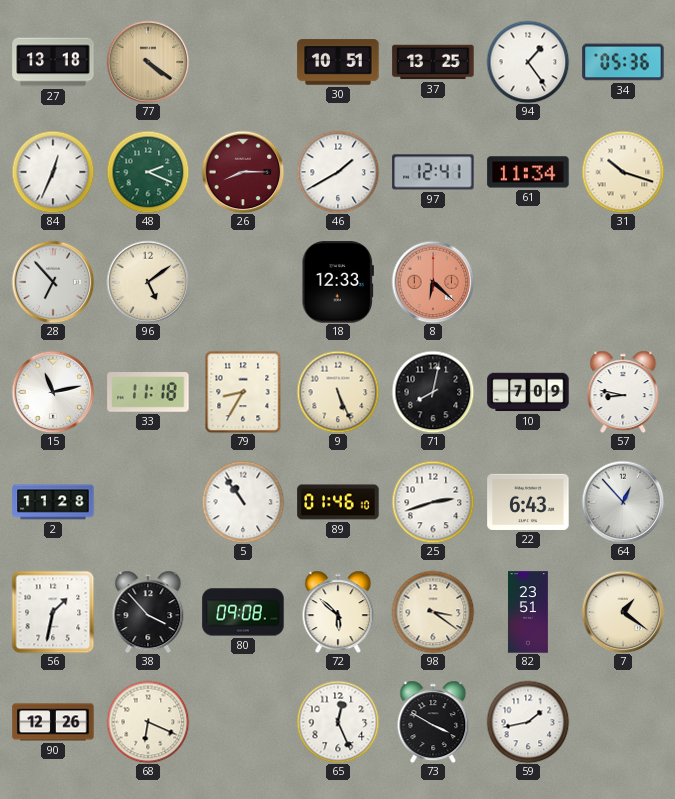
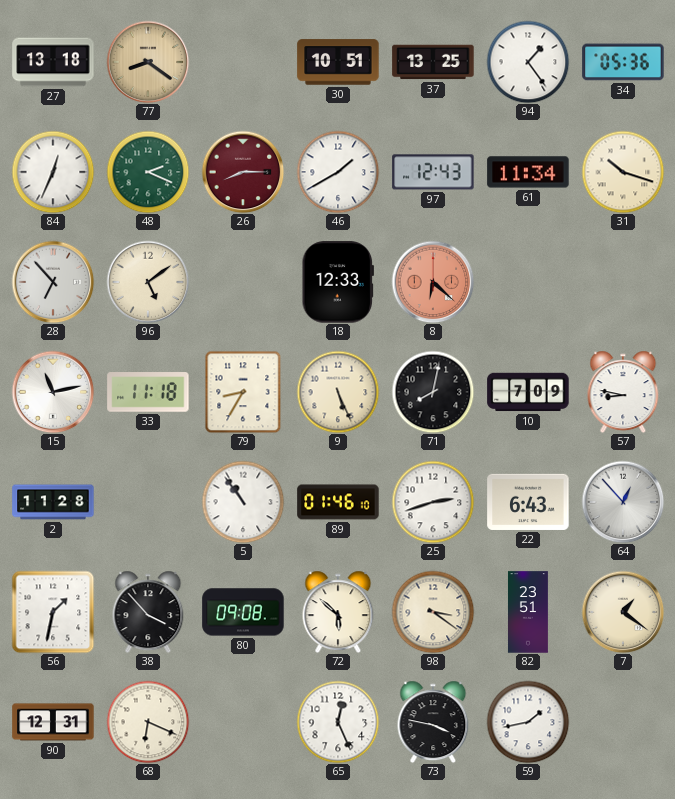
77: 4:21 -> 8:21
97: 12:41 -> 12:43
90: 12:26 -> 12:31
73: 3:50 -> 3:47
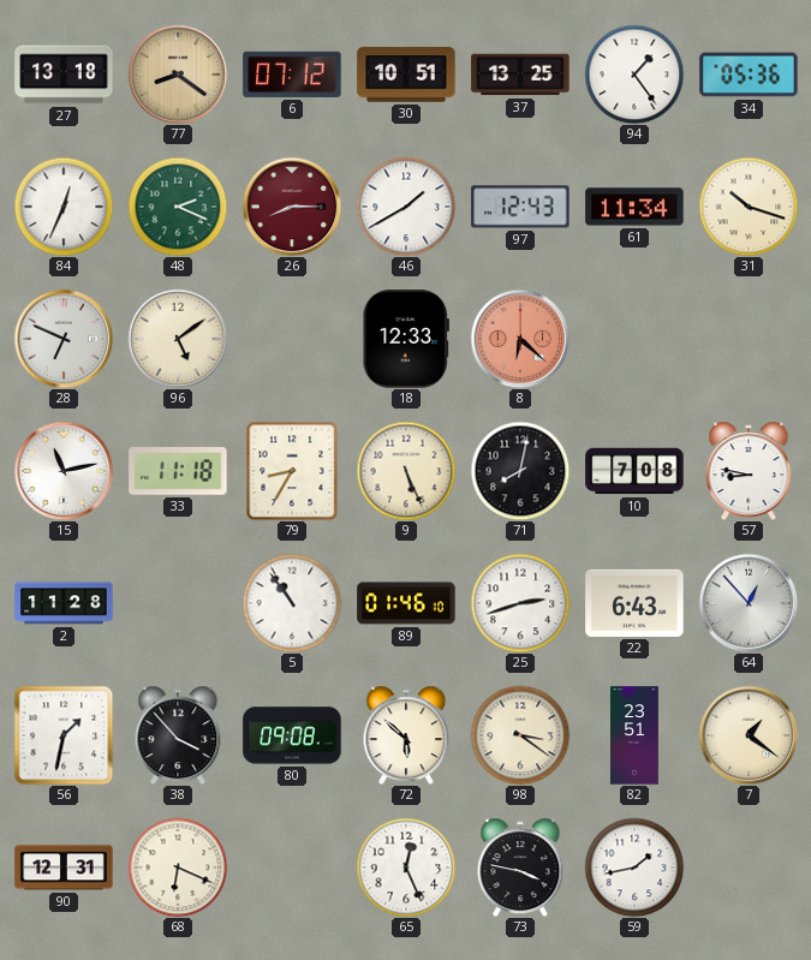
6: none -> 07:12
28: 6:53 -> 6:49
10: 7:09 -> 7:08
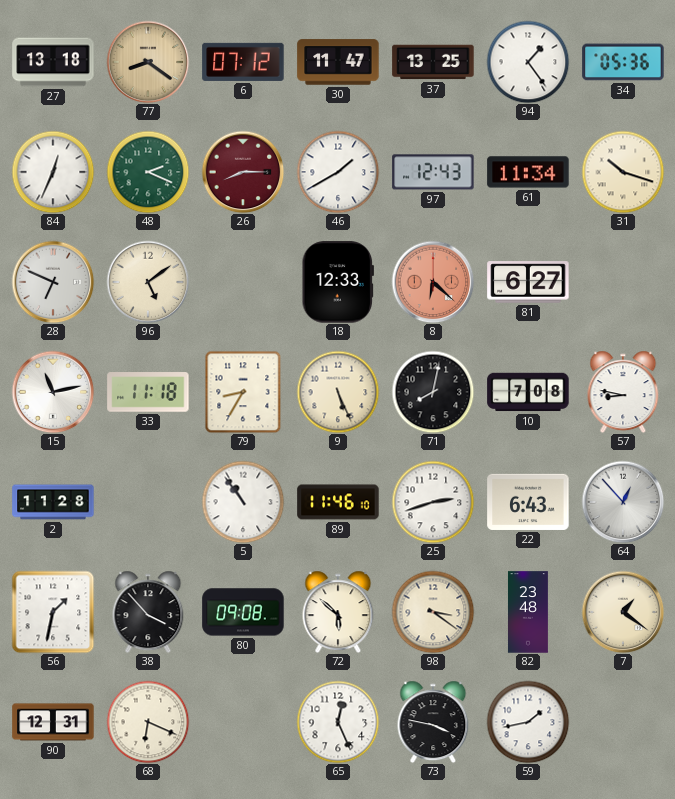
30: 10:51 -> 11:47
81: none -> 6:27
89: 01:46 -> 11:46
82: 23:51 -> 23:48
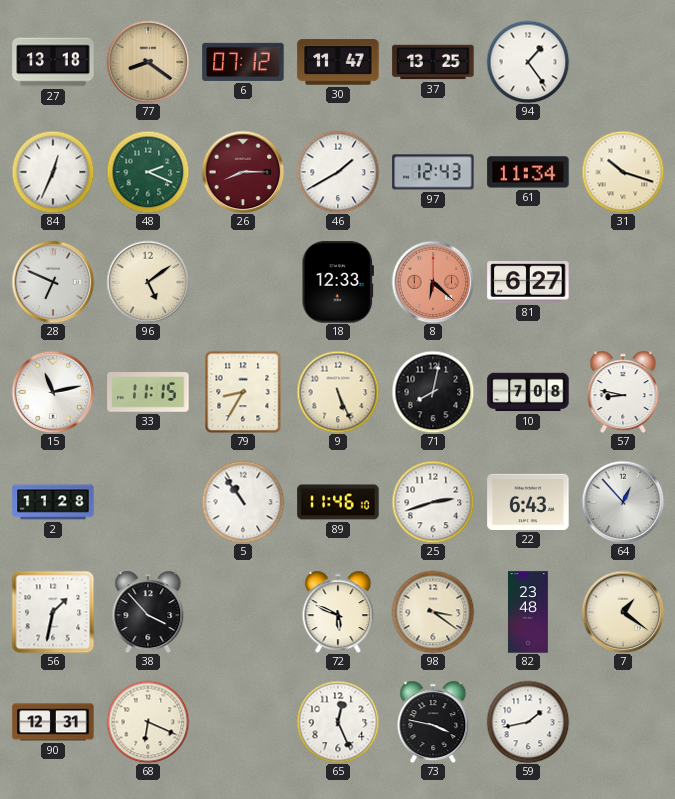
34: 05:36 -> none
33: 11:18 -> 11:15
80: 09:08 -> none
72: 5:52 -> 5:49
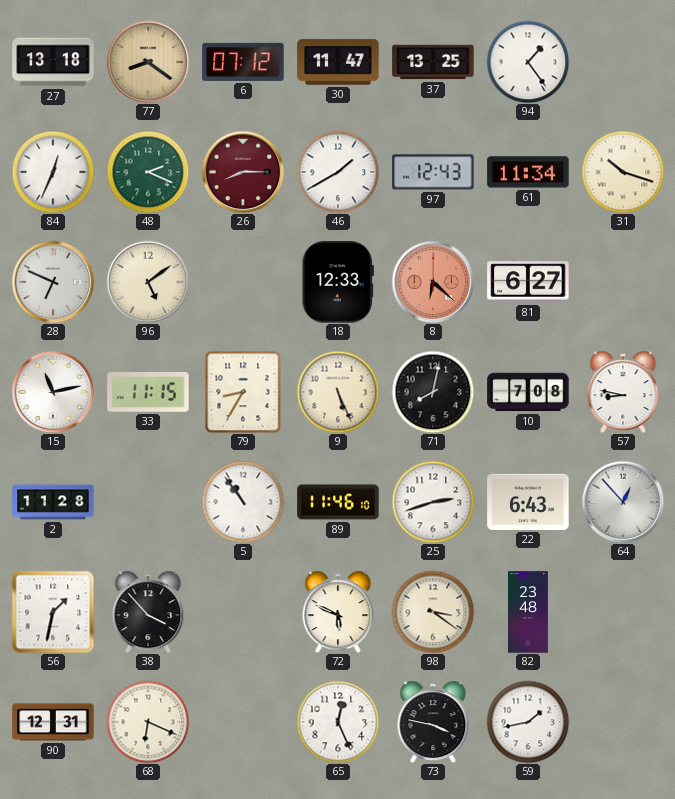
7: 1:21 -> none
